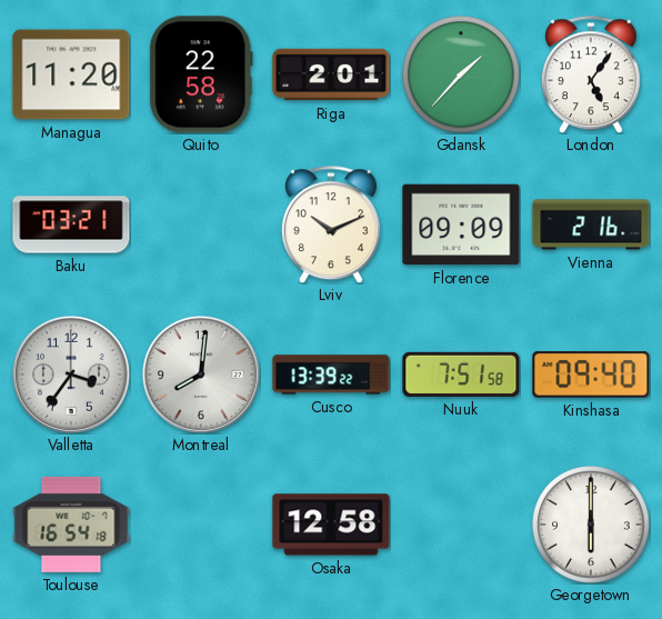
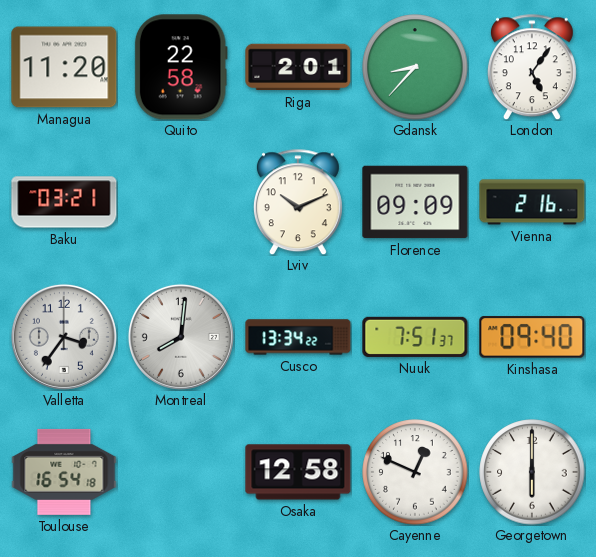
Gdansk: 1:37 -> 8:37
Cusco: 13:39 -> 13:34
Nuuk: 7:51:58 -> 7:51:37
Cayenne: none -> 12:49
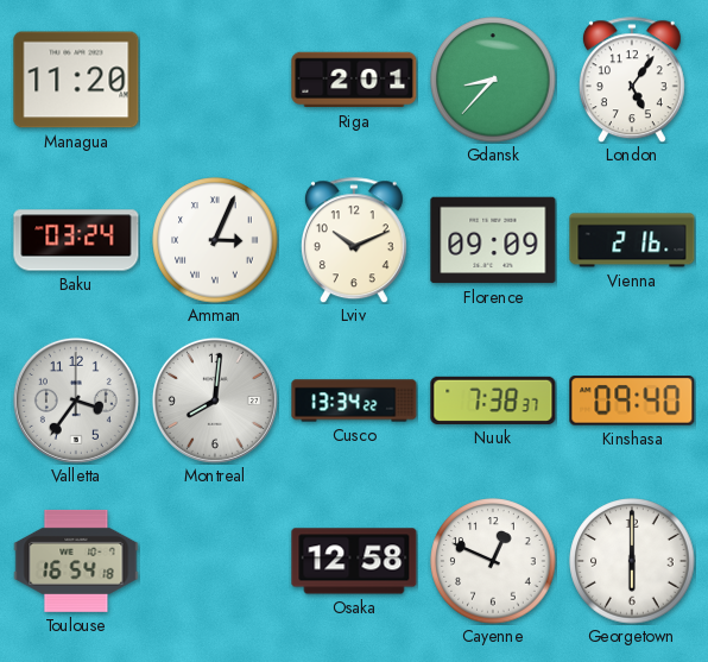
Quito: 22:58 -> none
Baku: 03:21 -> 03:24
Amman: none -> 3:04
Nuuk: 7:51 -> 7:38
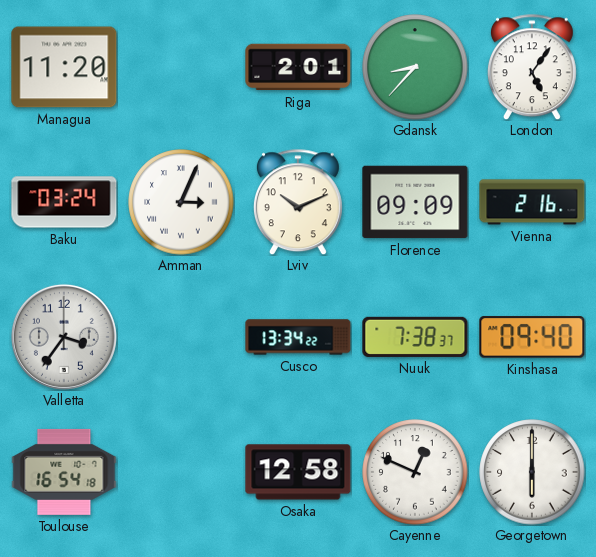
Montreal: 8:01 -> none
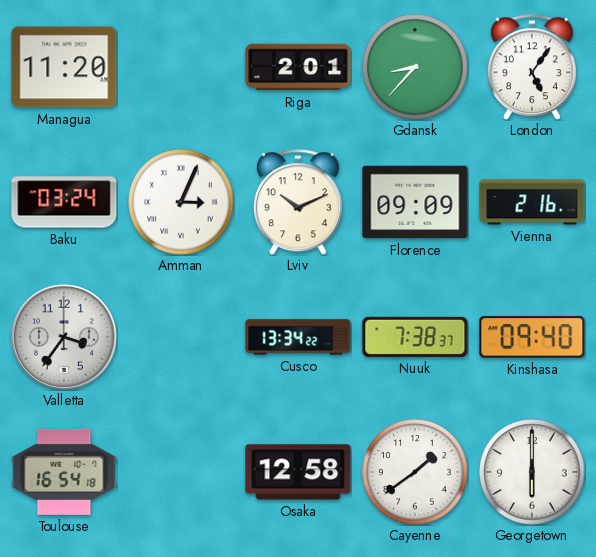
Cayenne: 12:49 -> 1:39
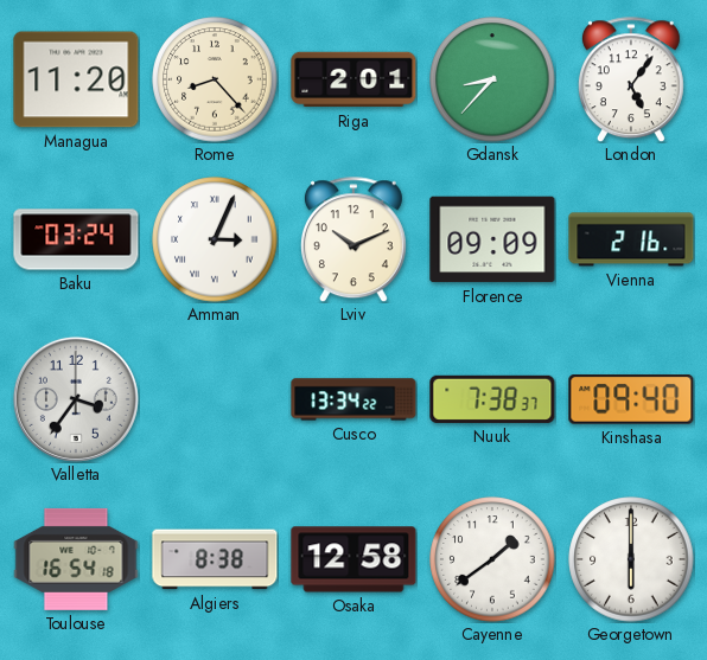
Rome: none -> 8:23
Algiers: none -> 8:38
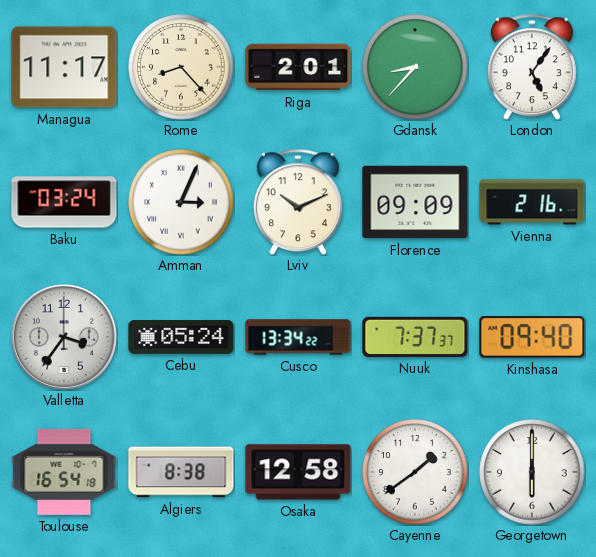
Managua: 11:20 -> 11:17
Cebu: none -> 05:24
Nuuk: 7:38 -> 7:37
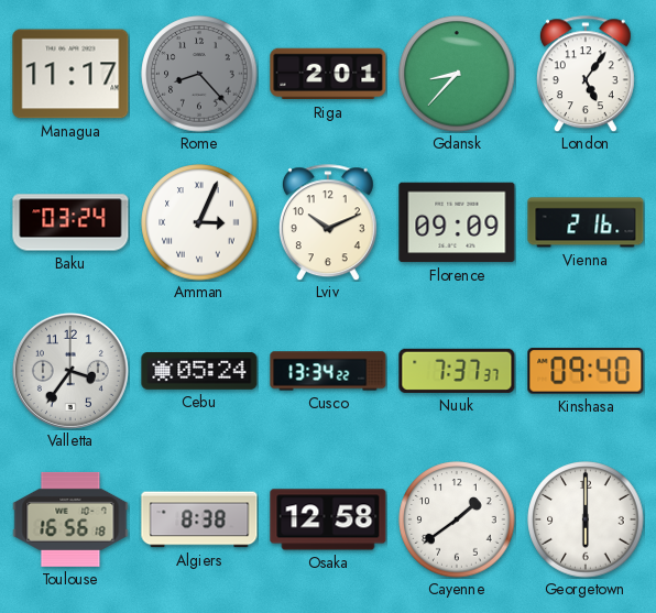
Rome dial: cream -> grey
Toulouse: 16:54 -> 16:56
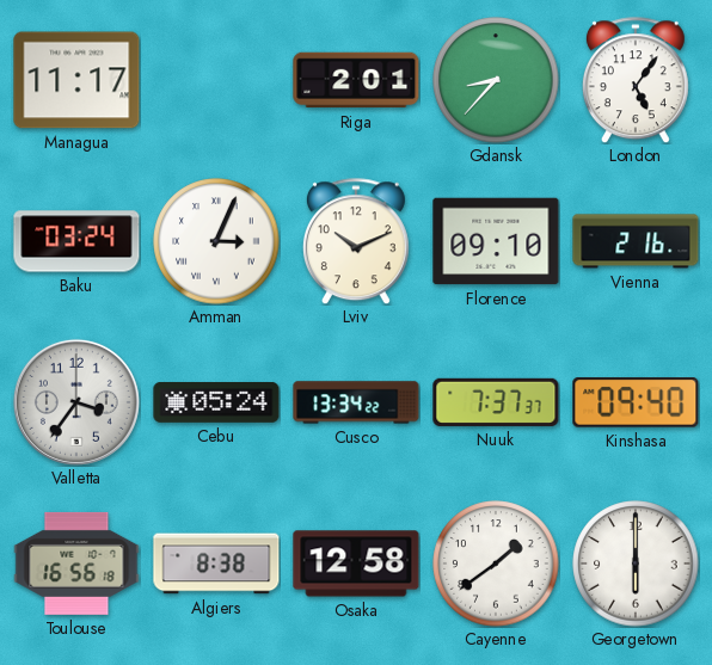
Rome: 8:23 -> none
Florence: 09:09 -> 09:10
